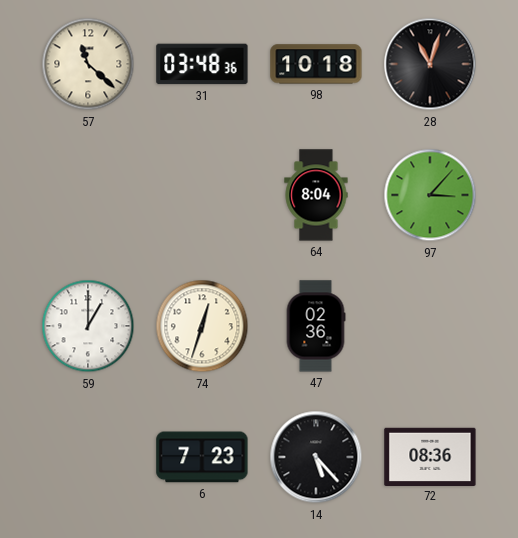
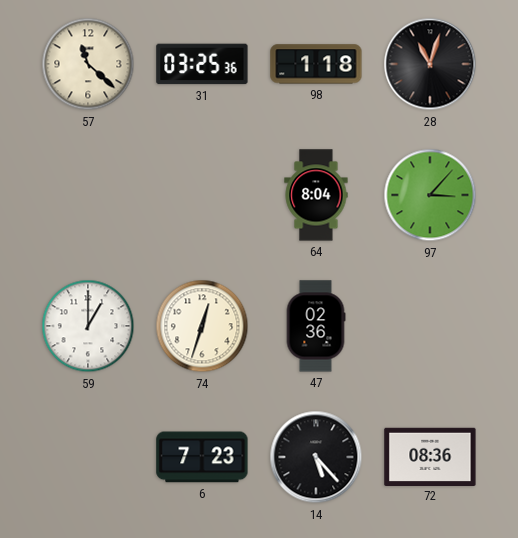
31: 03:48 -> 03:25
98: 10:18 -> 1:18
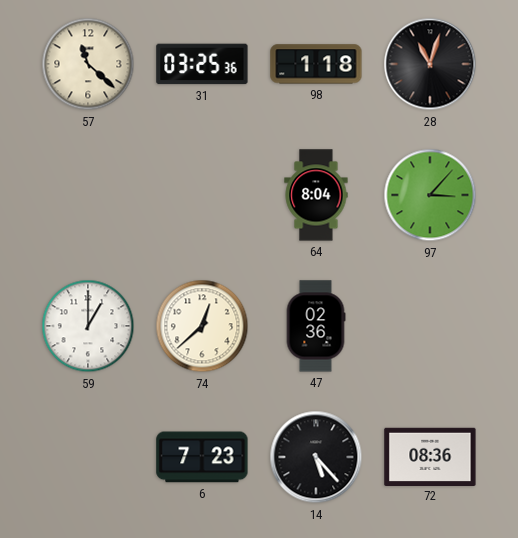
74: 12:33 -> 12:38
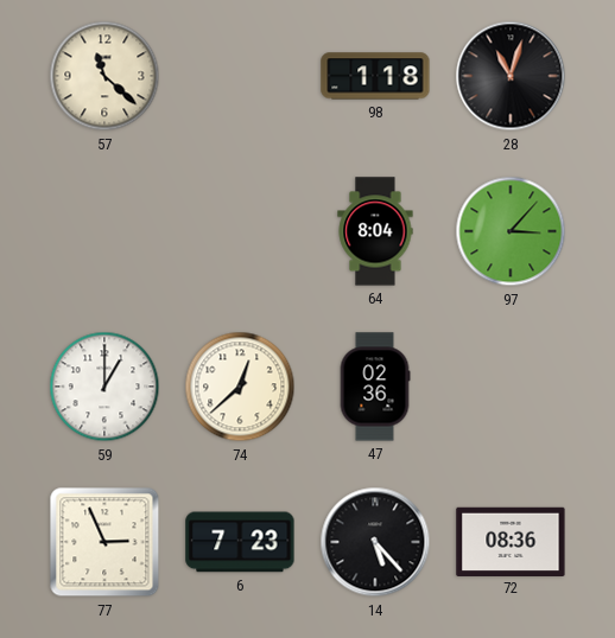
31: 03:25 -> none
77: none -> 2:56
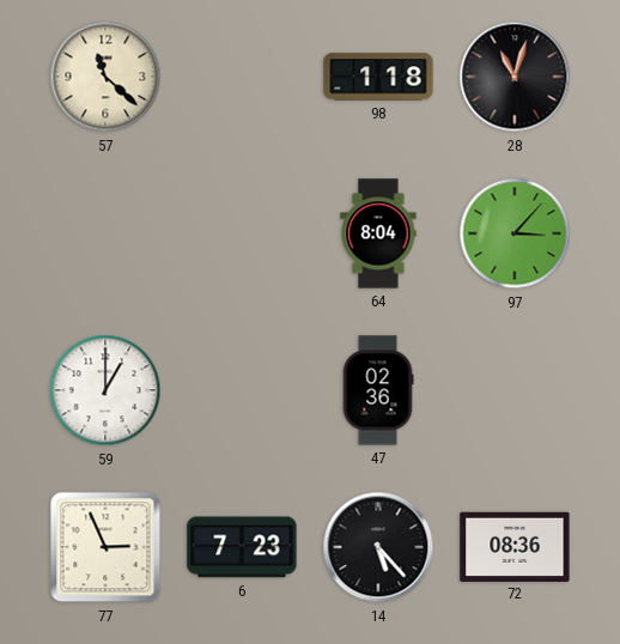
74: 12:38 -> none
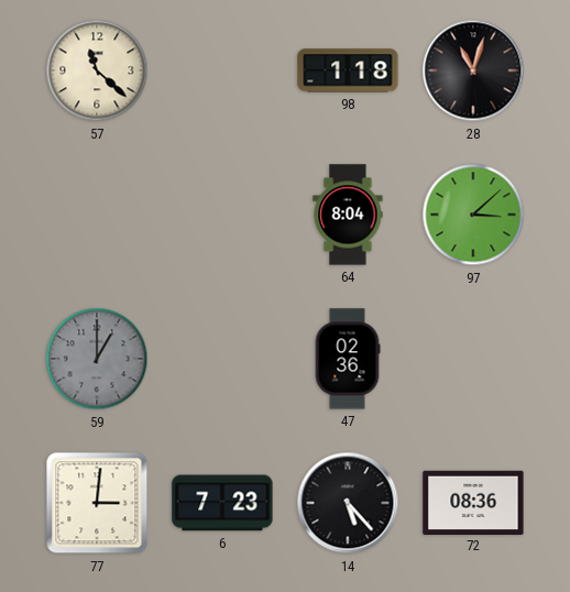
97: 3:07 -> 3:08
59 dial: white -> grey
77: 2:56 -> 3:01
